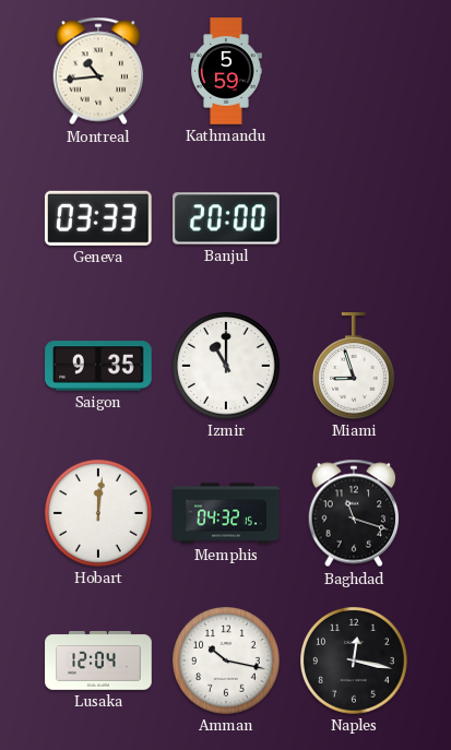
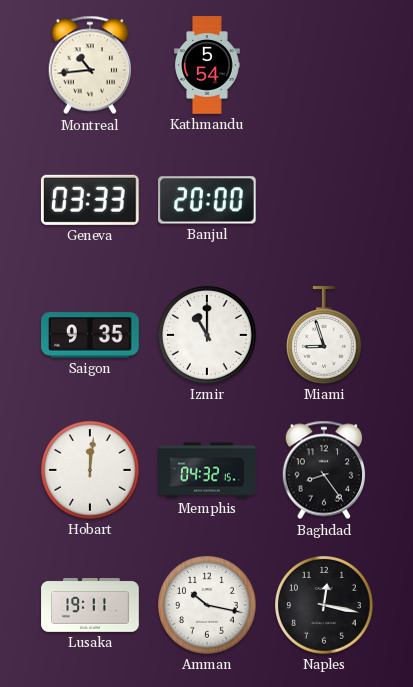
Kathmandu: 5:59 -> 5:54
Baghdad: 11:18 -> 8:24
Lusaka: 12:04 -> 19:11
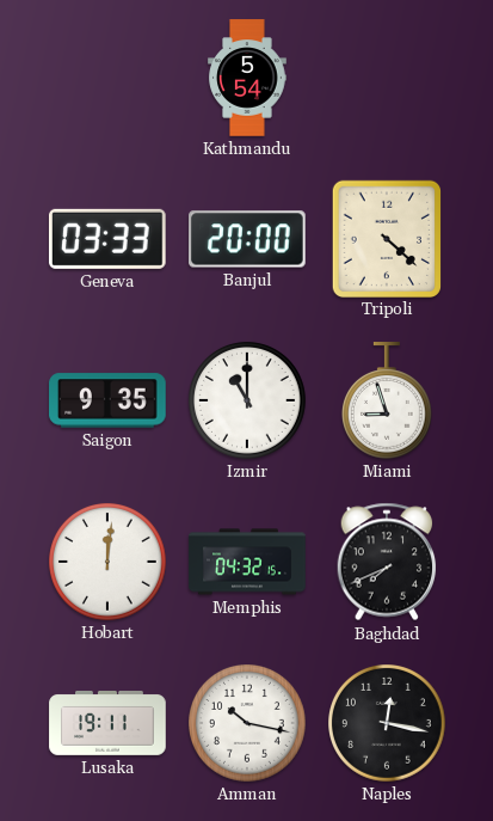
Montreal: 10:44 -> none
Tripoli: none -> 4:22
Baghdad: 8:24 -> 7:41
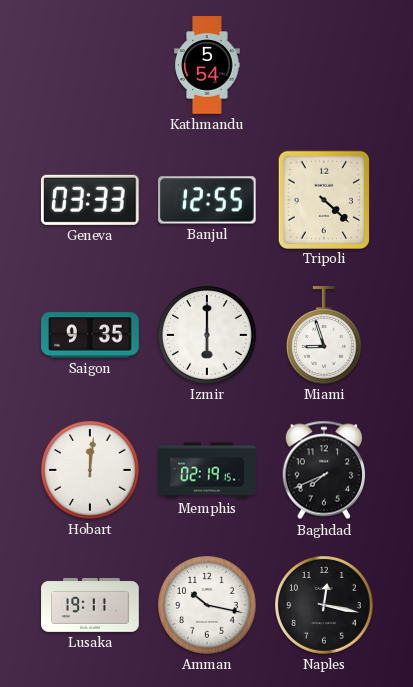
Banjul: 20:00 -> 12:55
Izmir: 11:00 -> 6:00
Memphis: 04:32 -> 02:19
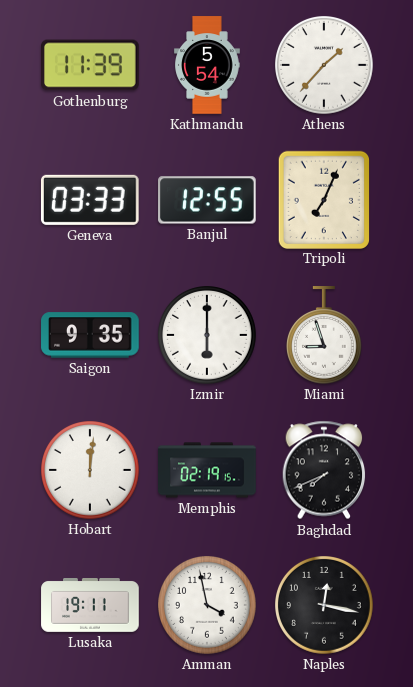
Gothenburg: none -> 11:39
Athens: none -> 1:37
Tripoli: 4:22 -> 7:04
Amman: 10:17 -> 3:58
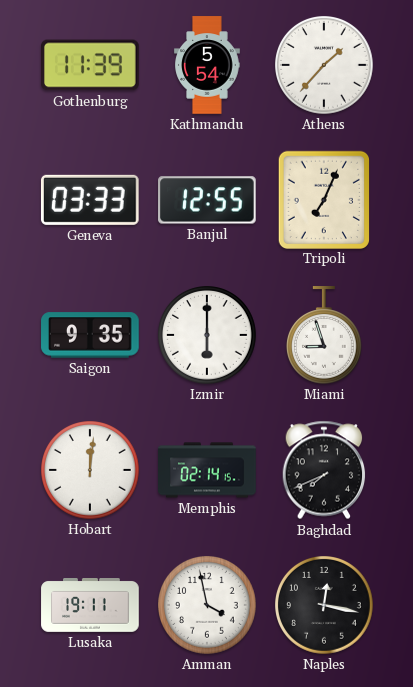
Memphis: 02:19 -> 02:14
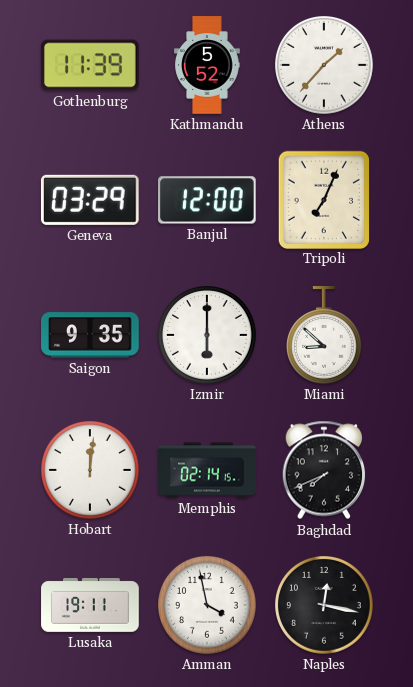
Kathmandu: 5:54 -> 5:52
Geneva: 03:33 -> 03:29
Banjul: 12:55 -> 12:00
Miami: 8:57 -> 8:52
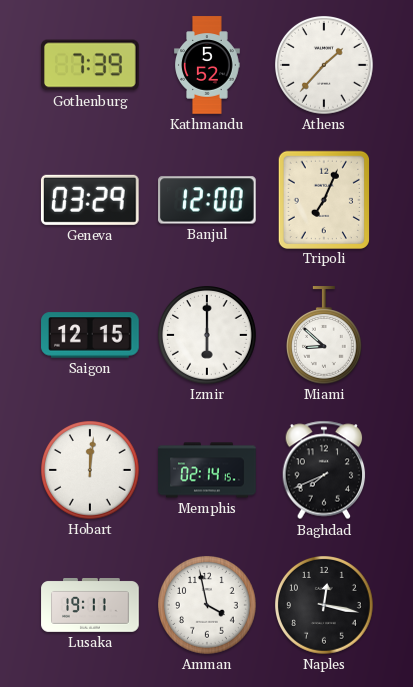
Gothenburg: 11:39 -> 7:39
Saigon: 9:35 -> 12:15
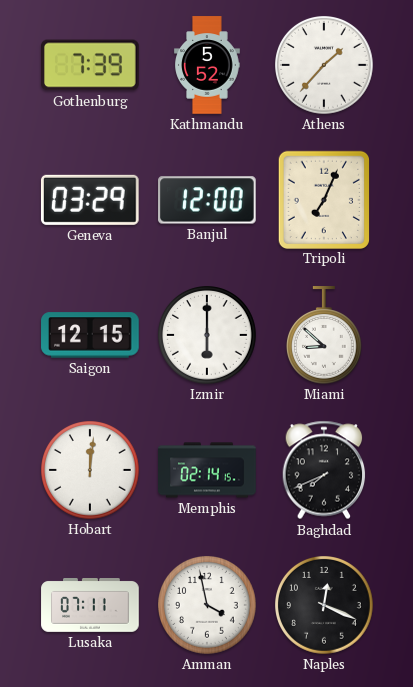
Lusaka: 19:11 -> 07:11
Naples: 12:17 -> 12:19
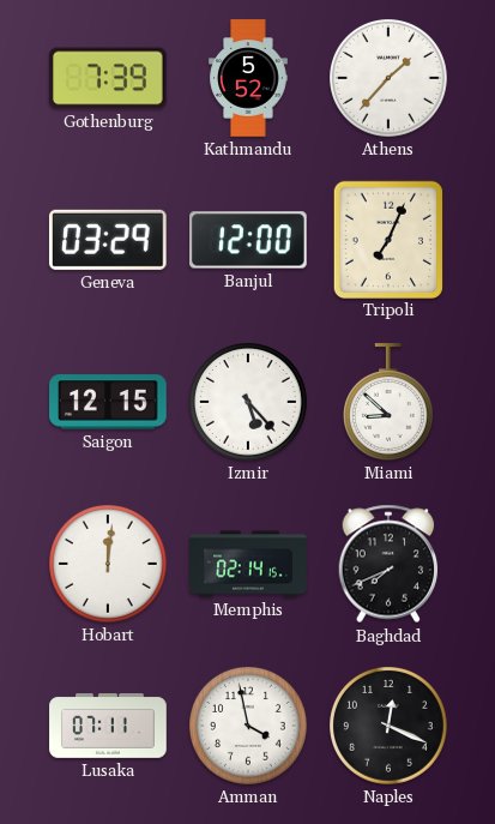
Izmir: 6:00 -> 5:23
